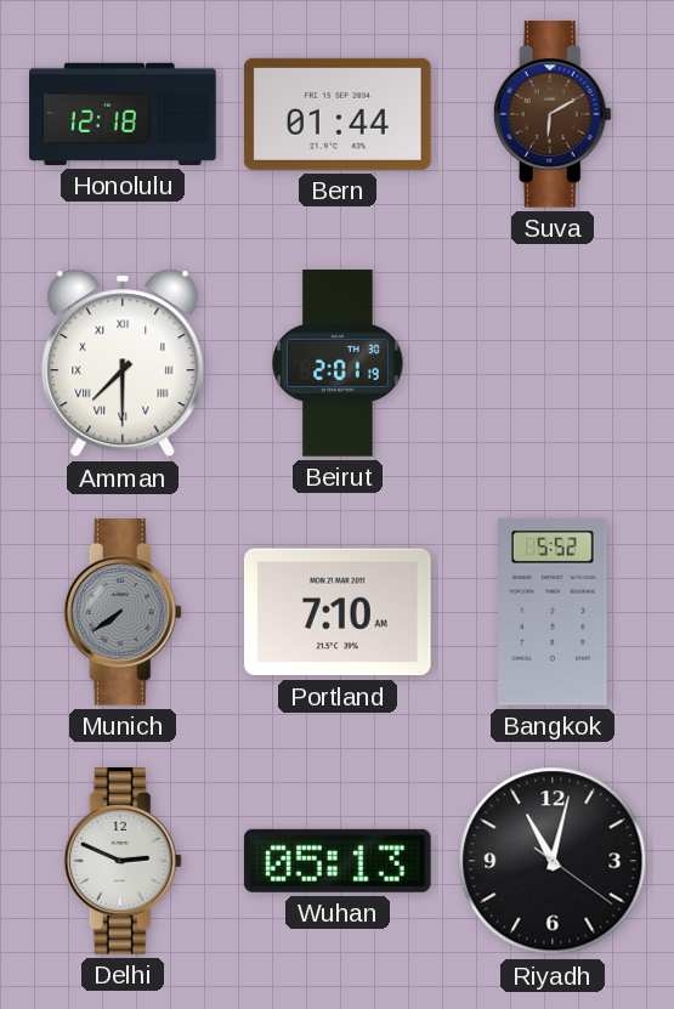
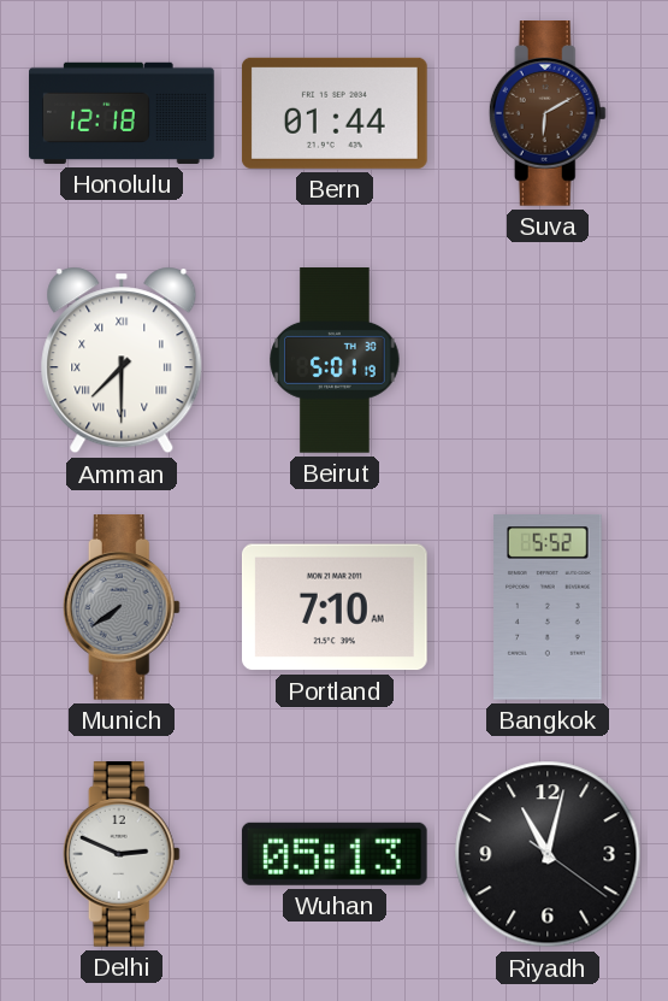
Beirut: 2:01 -> 5:01
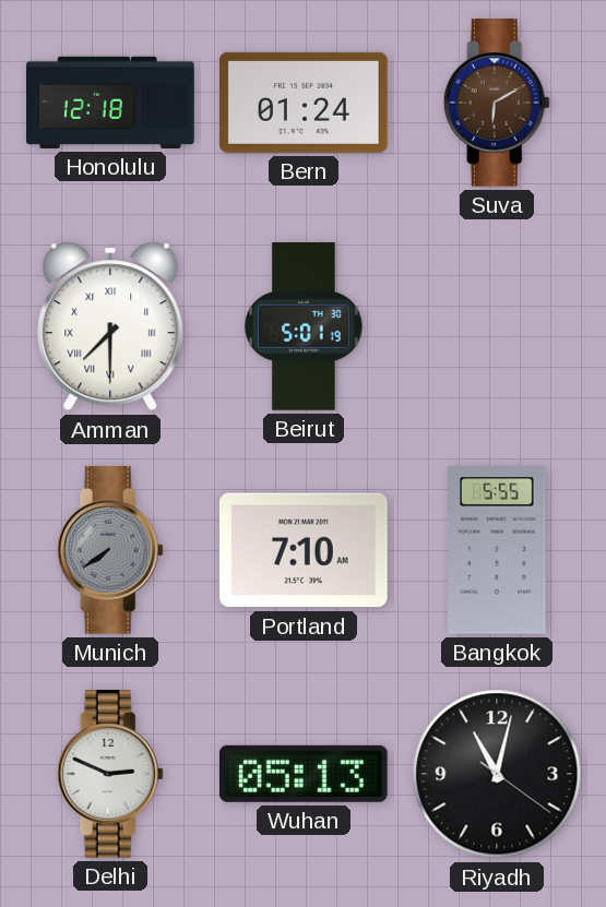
Bern: 01:44 -> 01:24
Bangkok: 5:52 -> 5:55
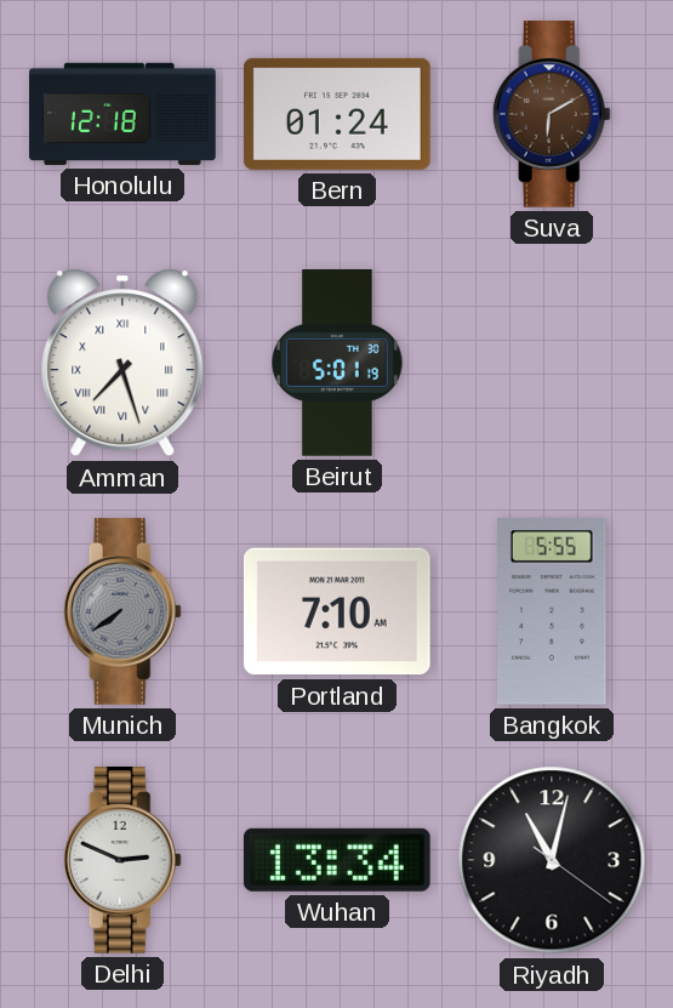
Amman: 7:30 -> 7:27
Wuhan: 05:13 -> 13:34
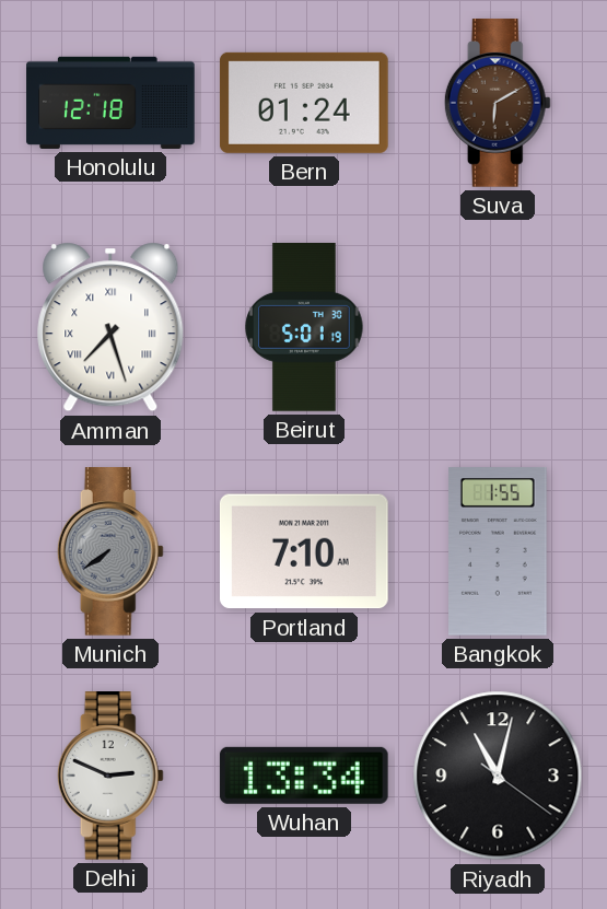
Bangkok: 5:55 -> 1:55
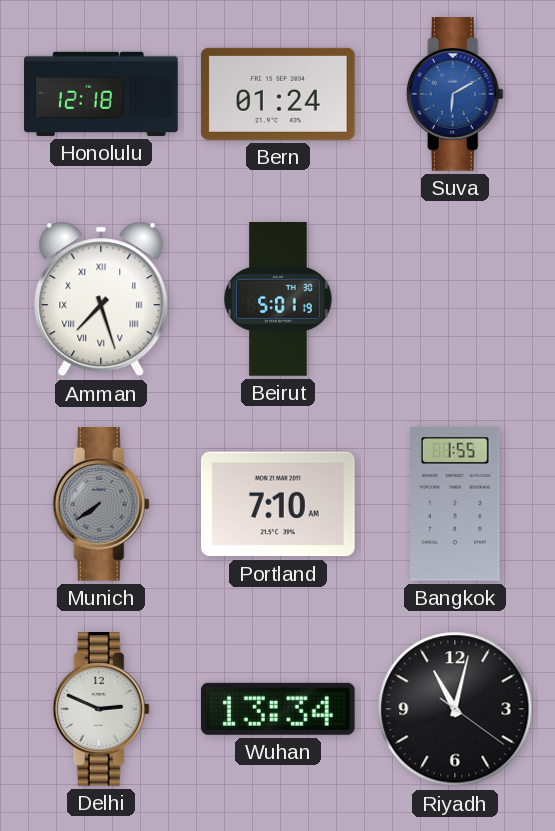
Suva dial: brown -> blue
